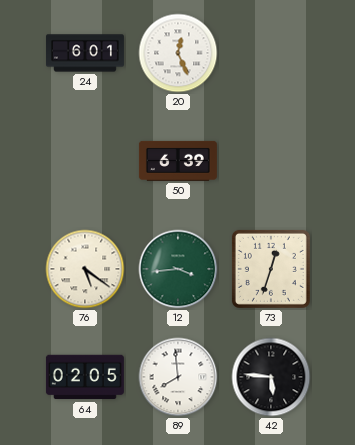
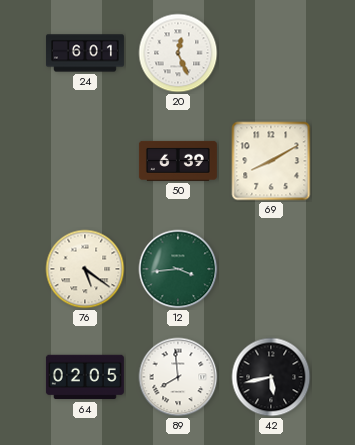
69: none -> 8:10
73: 12:33 -> none
42: 5:46 -> 5:43
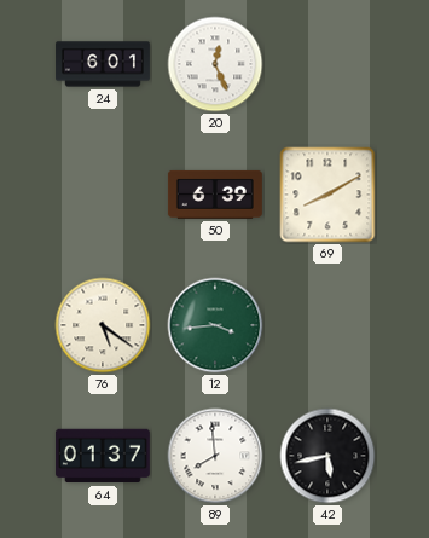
64: 02:05 -> 01:37
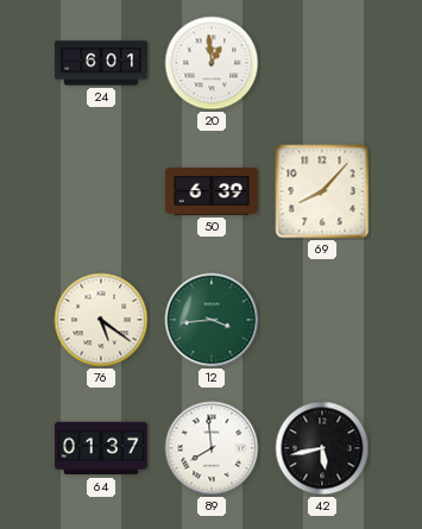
20: 12:26 -> 12:59
69: 8:10 -> 8:07
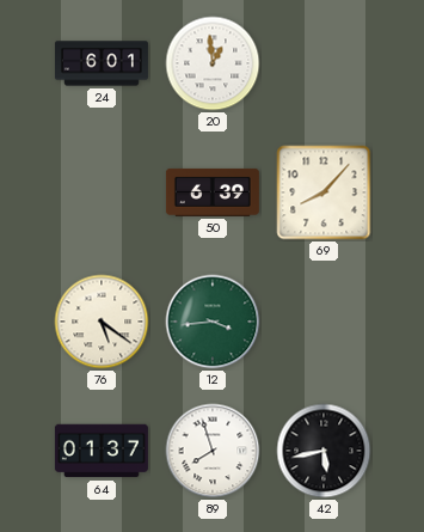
89: 7:59 -> 7:57
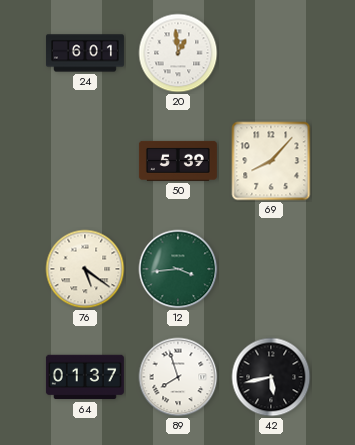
50: 6:39 -> 5:39
